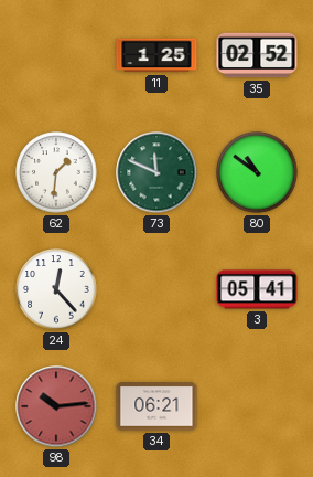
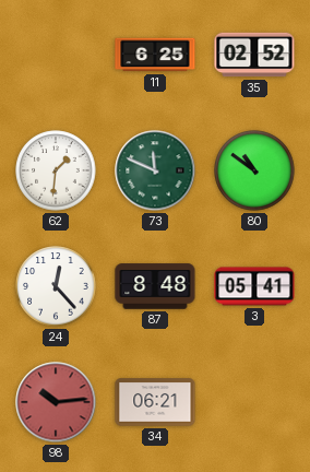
11: 1:25 -> 6:25
87: none -> 8:48
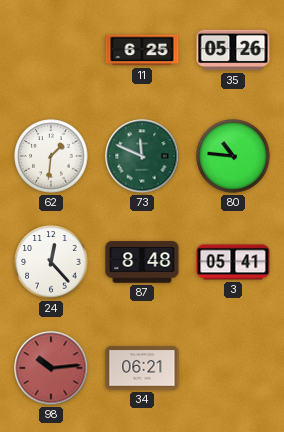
35: 02:52 -> 05:26
80: 10:51 -> 10:46
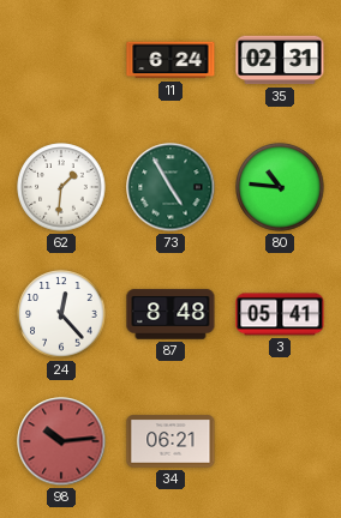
11: 6:25 -> 6:24
35: 05:26 -> 02:31
73: 11:49 -> 4:55
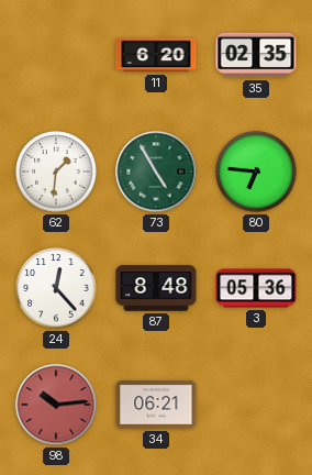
11: 6:24 -> 6:20
35: 02:31 -> 02:35
80: 10:46 -> 6:46
3: 05:41 -> 05:36
